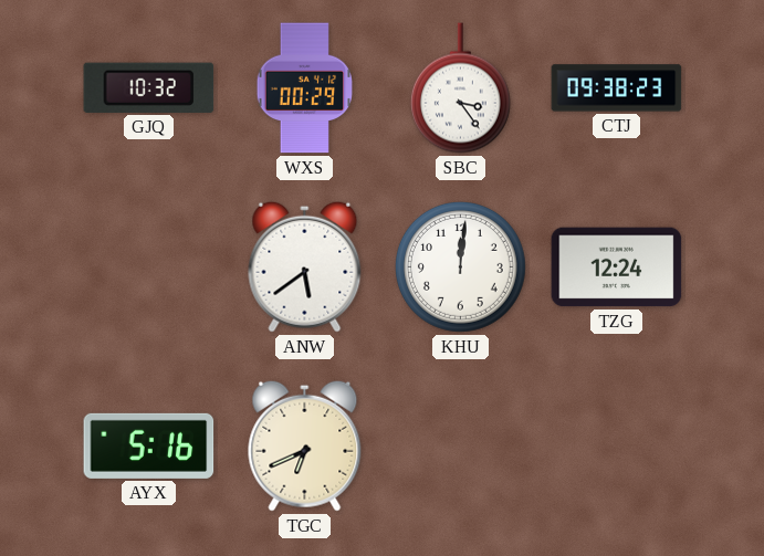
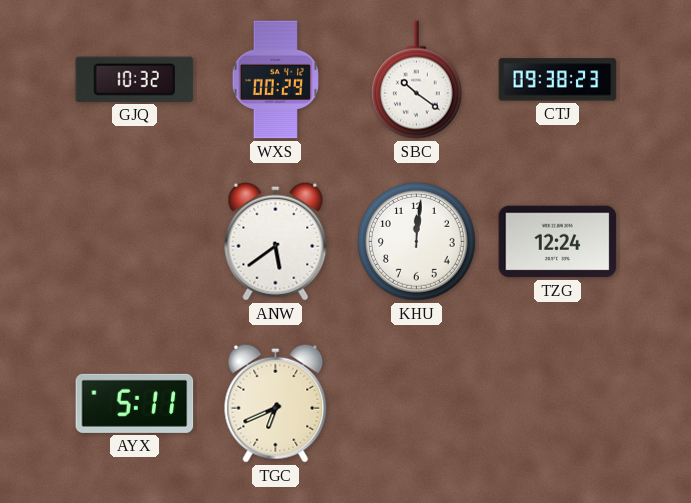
SBC: 3:24 -> 10:21
AYX: 5:16 -> 5:11
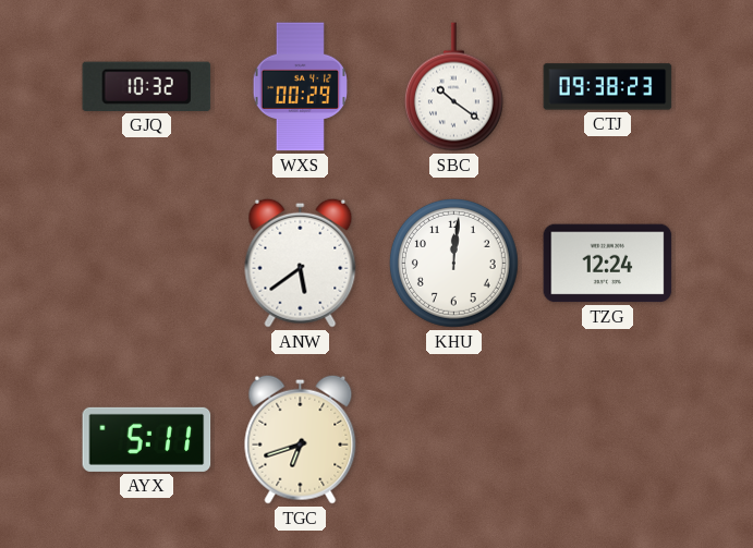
TGC: 6:41 -> 6:42
